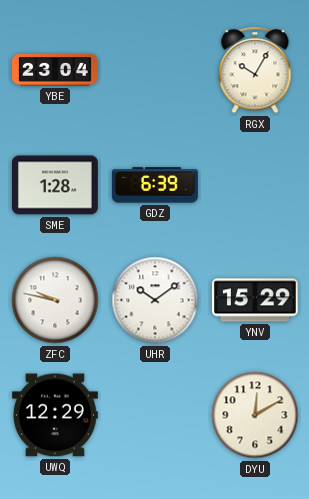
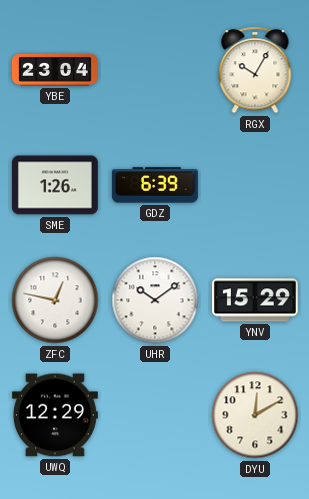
SME: 1:28 -> 1:26
ZFC: 9:47 -> 12:47
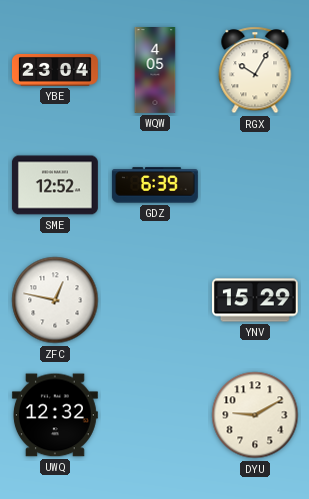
WQW: none -> 4:05
SME: 1:26 -> 12:52
UHR: 10:09 -> none
UWQ: 12:29 -> 12:32
DYU: 12:10 -> 9:10
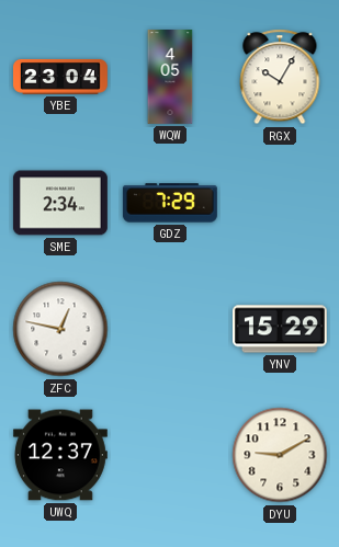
SME: 12:52 -> 2:34
GDZ: 6:39 -> 7:29
UWQ: 12:32 -> 12:37
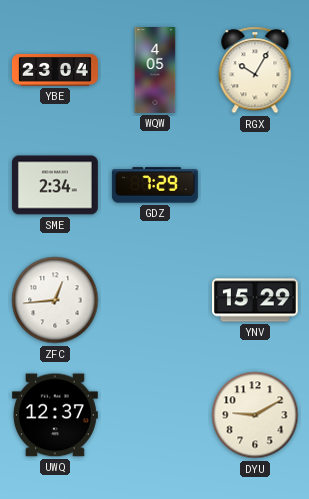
ZFC: 12:47 -> 12:44
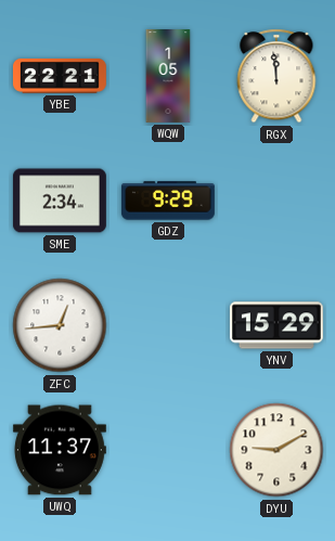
YBE: 23:04 -> 22:21
WQW: 4:05 -> 1:05
RGX: 10:05 -> 11:59
GDZ: 7:29 -> 9:29
UWQ: 12:37 -> 11:37
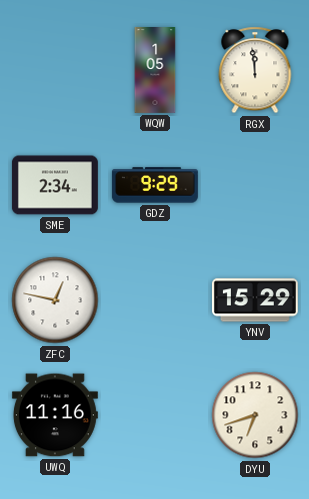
YBE: 22:21 -> none
ZFC: 12:44 -> 12:47
UWQ: 11:37 -> 11:16
DYU: 9:10 -> 6:42
